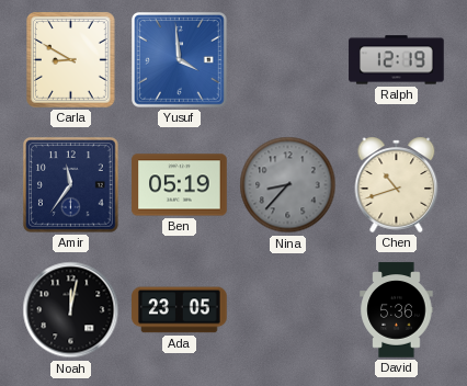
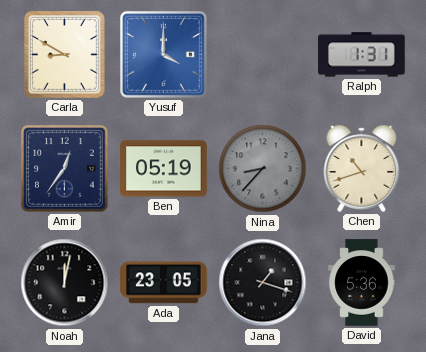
Yusuf: 3:59 -> 4:00
Ralph: 12:19 -> 1:31
Amir: 11:36 -> 12:36
Jana: none -> 1:18
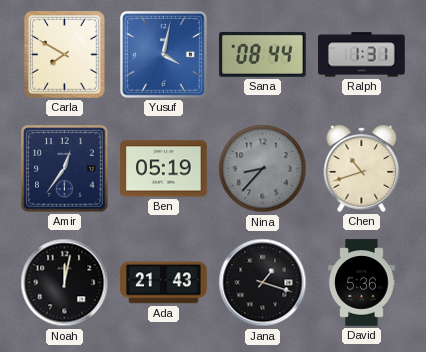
Carla: 8:50 -> 7:50
Yusuf: 4:00 -> 4:02
Sana: none -> 08:44
Ada: 23:05 -> 21:43
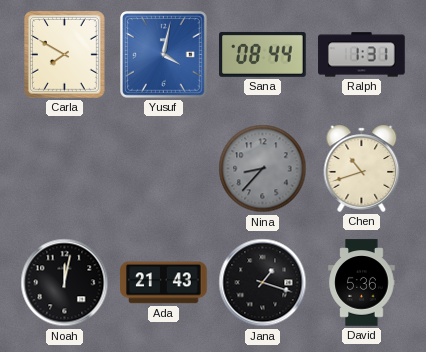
Amir: 12:36 -> none
Ben: 05:19 -> none
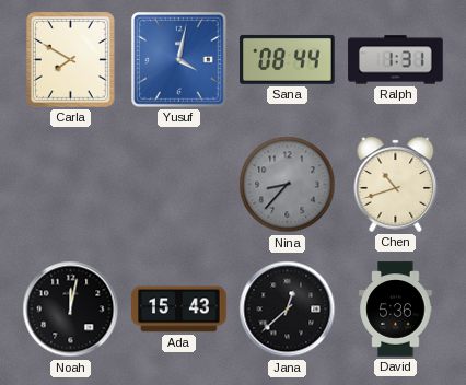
Ada: 21:43 -> 15:43
Jana: 1:18 -> 12:38
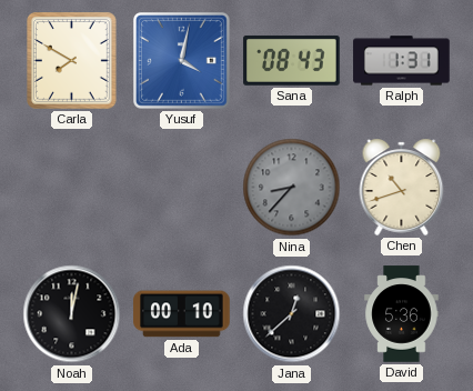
Sana: 08:44 -> 08:43
Ada: 15:43 -> 00:10
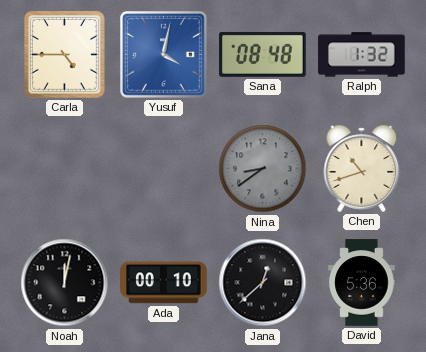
Carla: 7:50 -> 4:45
Sana: 08:43 -> 08:48
Ralph: 1:31 -> 1:32
Nina: 8:37 -> 8:39
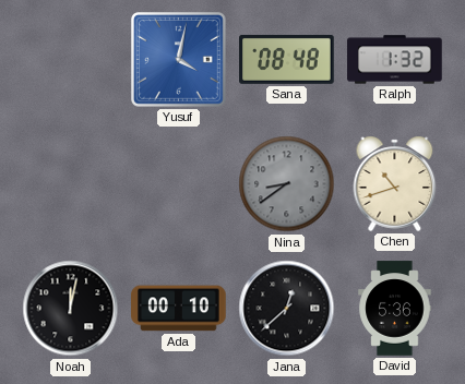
Carla: 4:45 -> none
